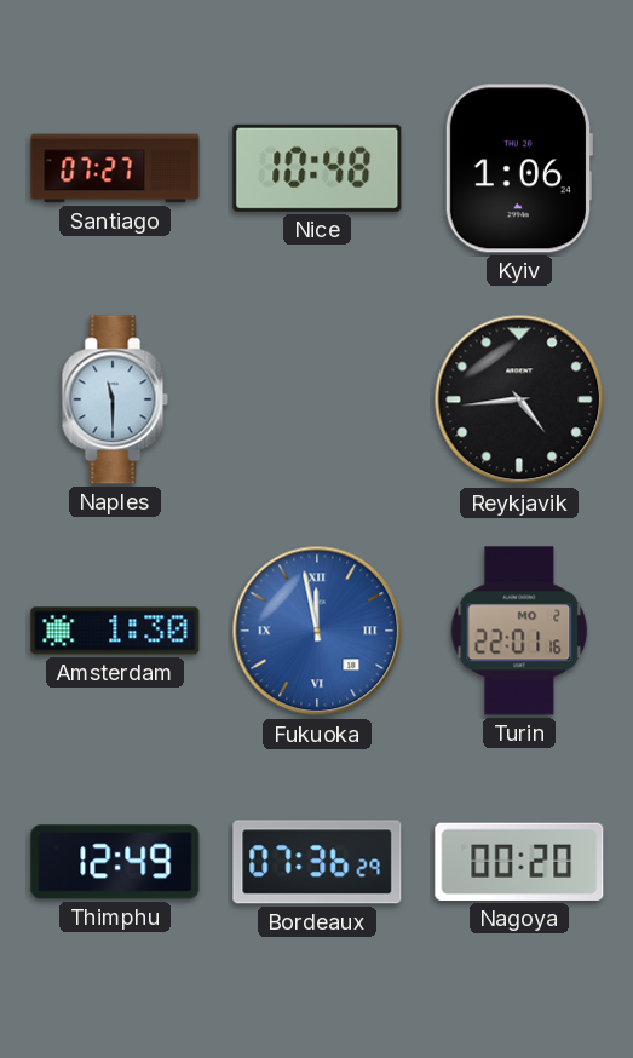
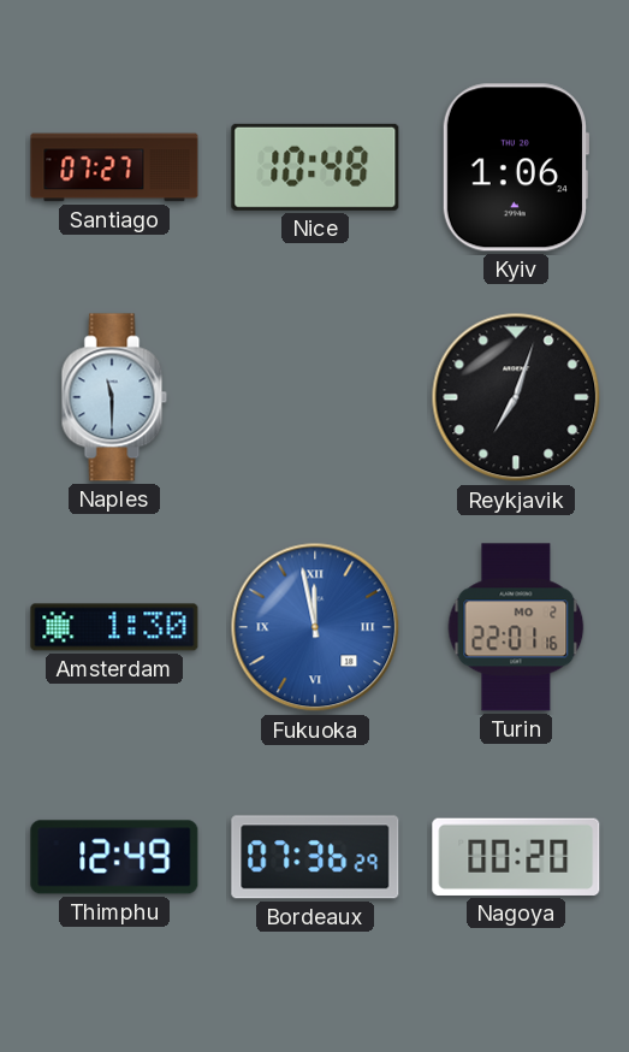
Reykjavik: 4:44 -> 7:03
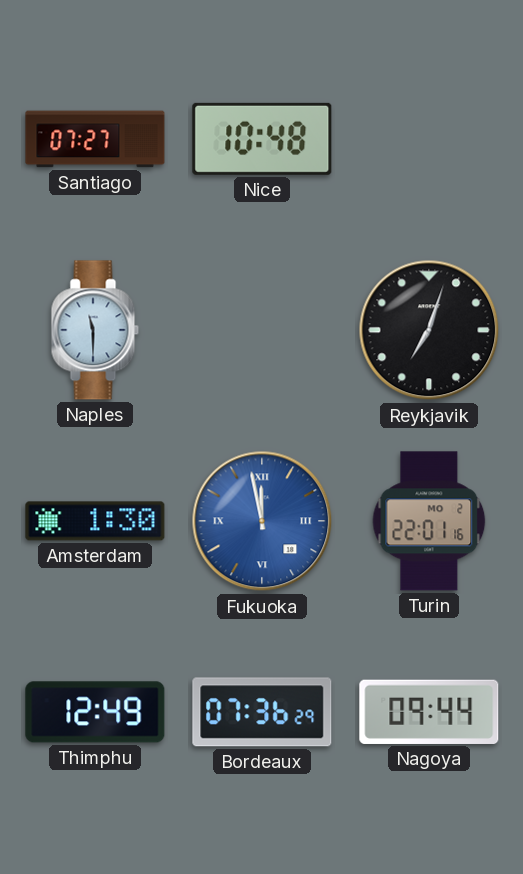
Kyiv: 1:06 -> none
Nagoya: 00:20 -> 09:44
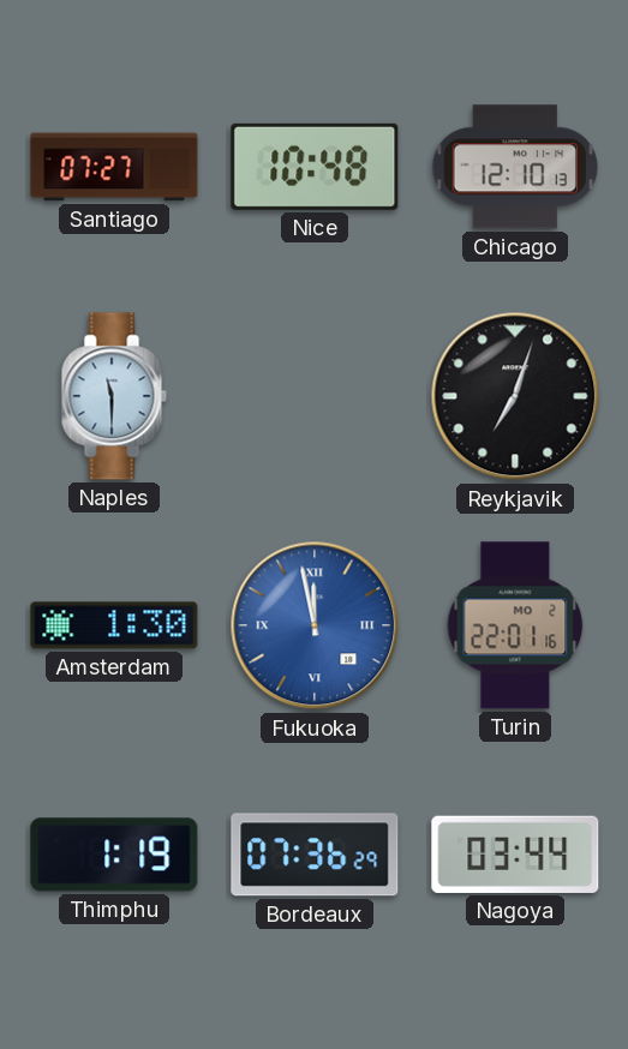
Chicago: none -> 12:10
Thimphu: 12:49 -> 1:19
Nagoya: 09:44 -> 03:44
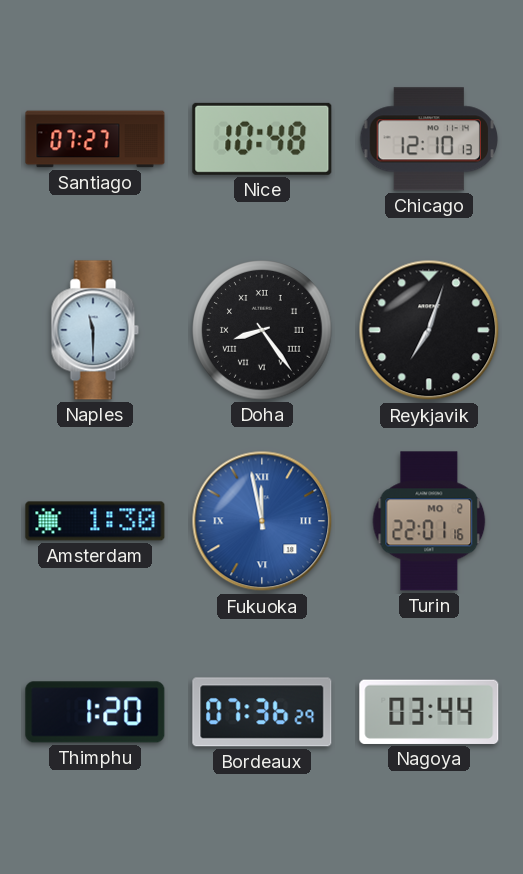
Doha: none -> 8:24
Thimphu: 1:19 -> 1:20
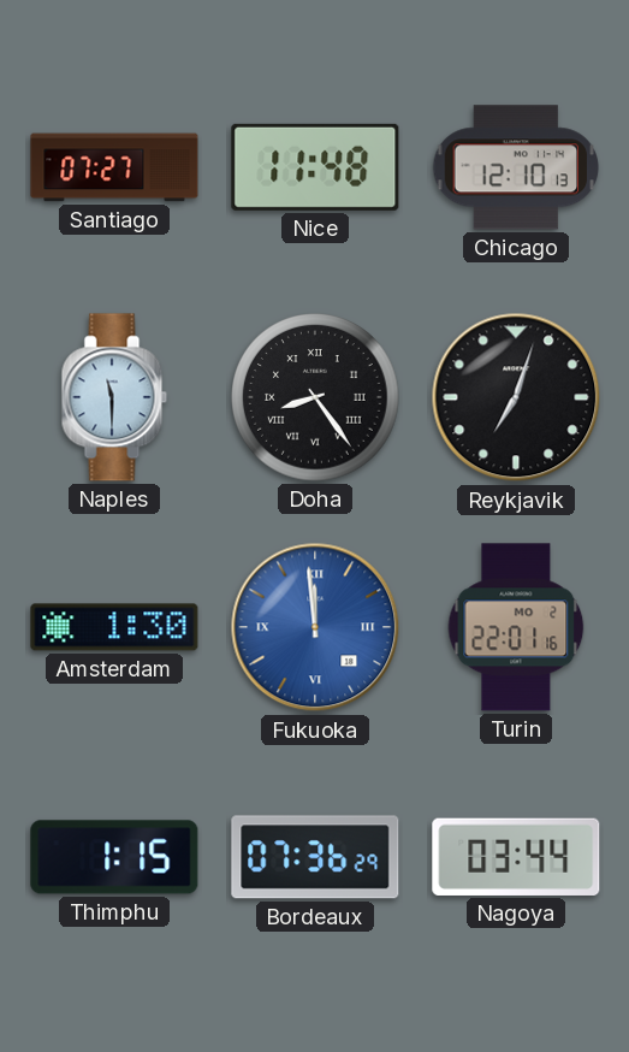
Nice: 10:48 -> 11:48
Fukuoka: 11:58 -> 11:59
Thimphu: 1:20 -> 1:15
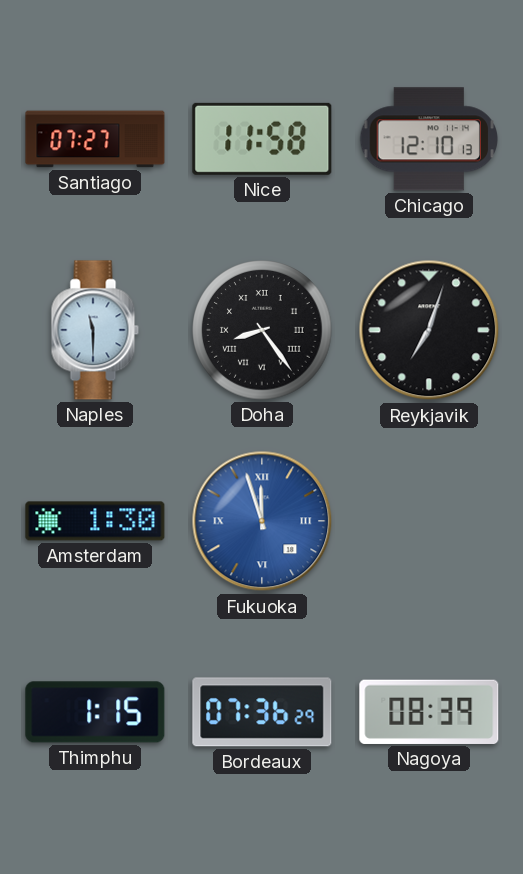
Nice: 11:48 -> 11:58
Fukuoka: 11:59 -> 11:57
Turin: 22:01 -> none
Nagoya: 03:44 -> 08:39
